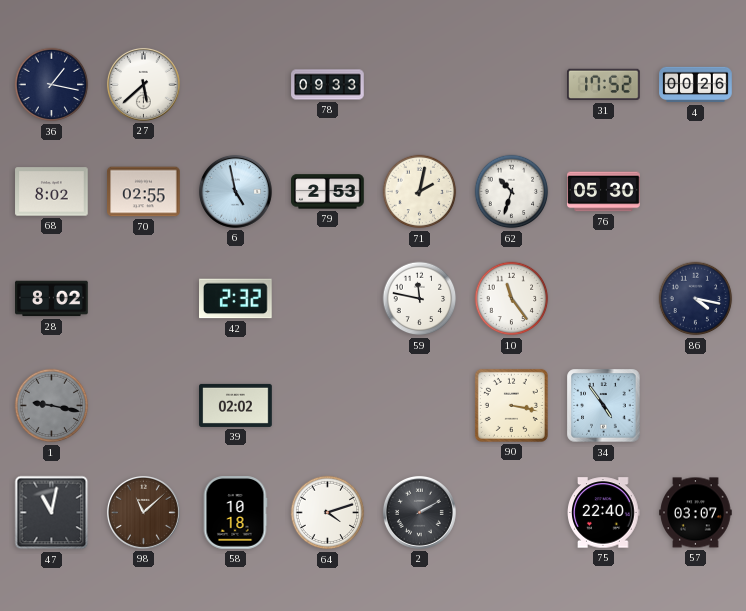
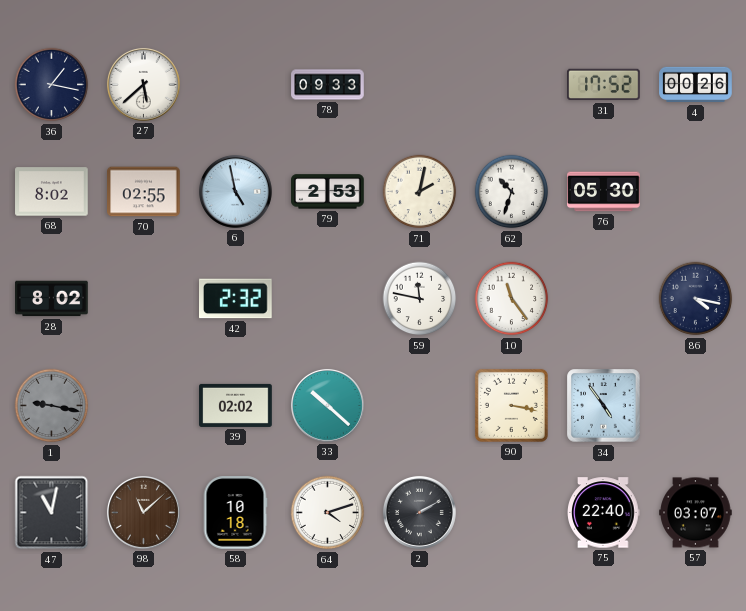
33: none -> 10:22
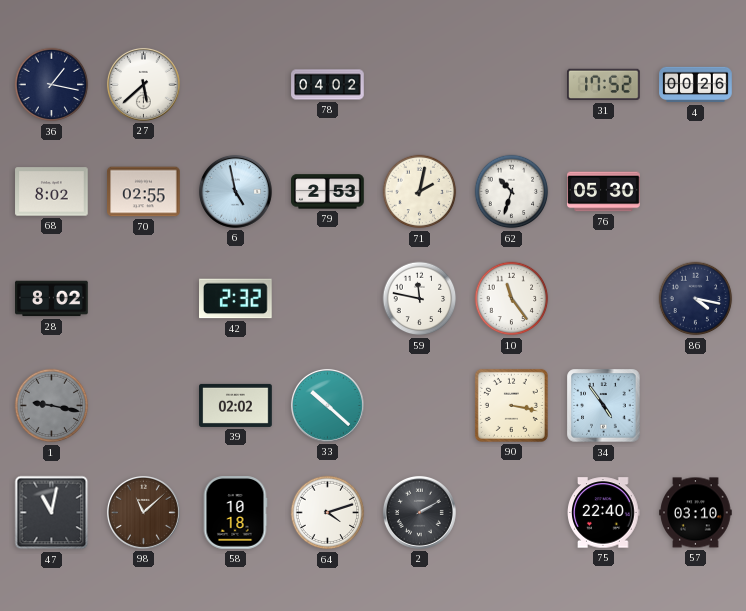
78: 09:33 -> 04:02
57: 03:07 -> 03:10
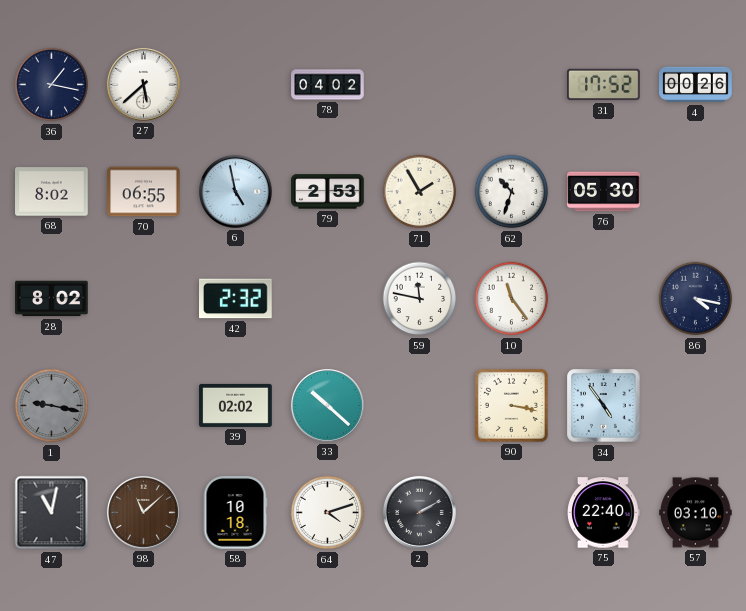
70: 02:55 -> 06:55
71: 2:02 -> 1:55
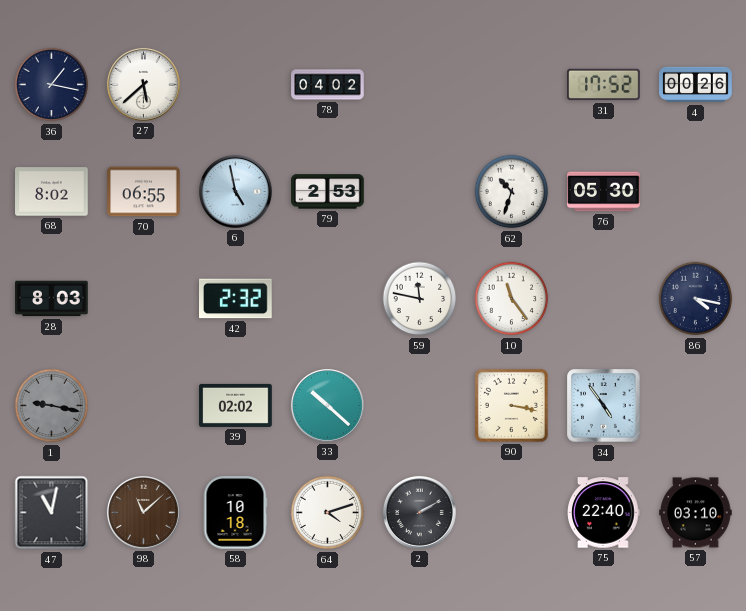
71: 1:55 -> none
28: 8:02 -> 8:03
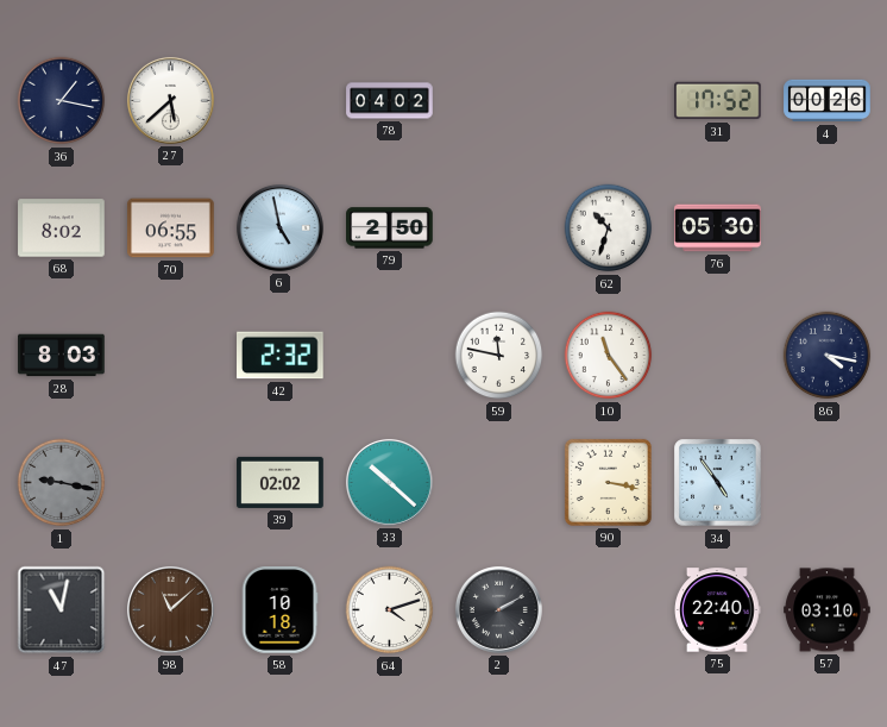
79: 2:53 -> 2:50
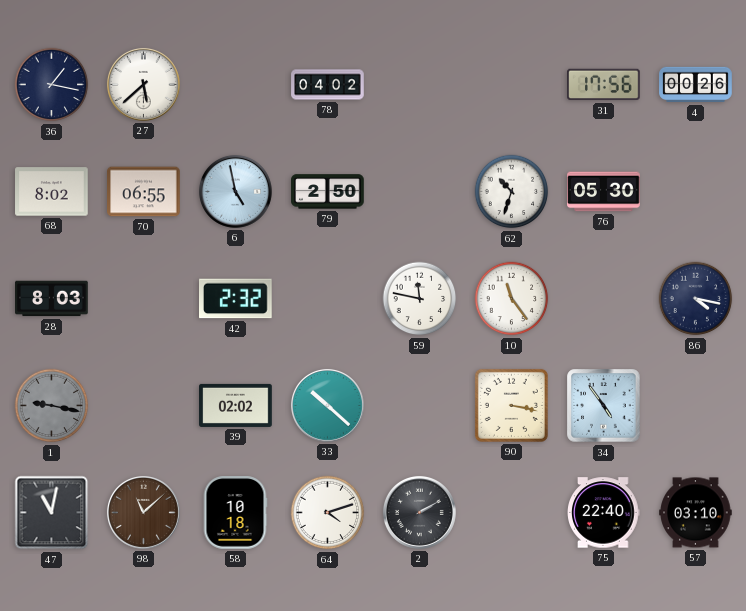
31: 17:52 -> 17:56
